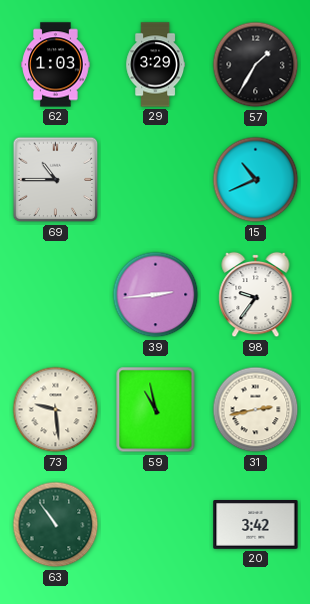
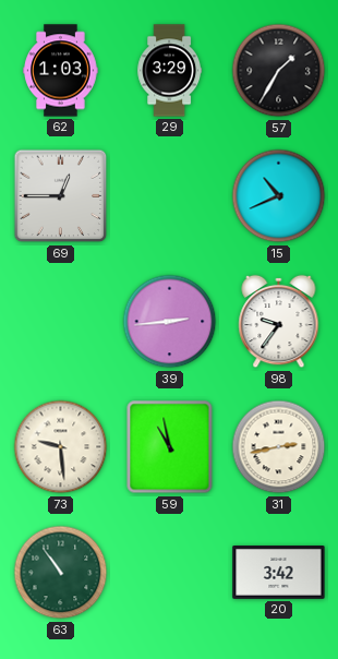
69: 10:45 -> 12:45
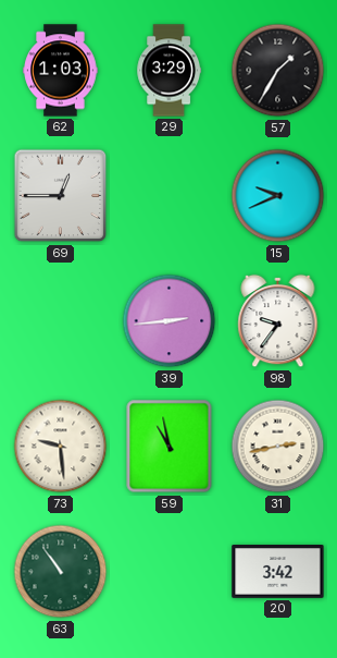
15: 10:41 -> 9:41
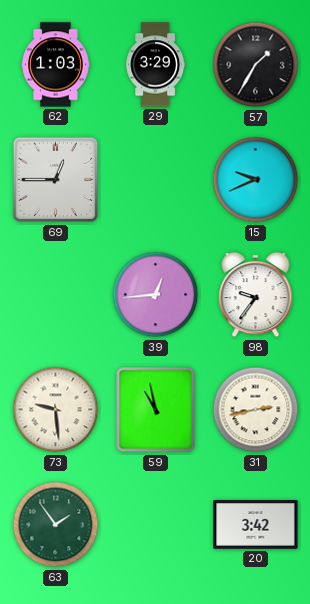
39: 2:44 -> 12:44
63: 10:54 -> 1:54
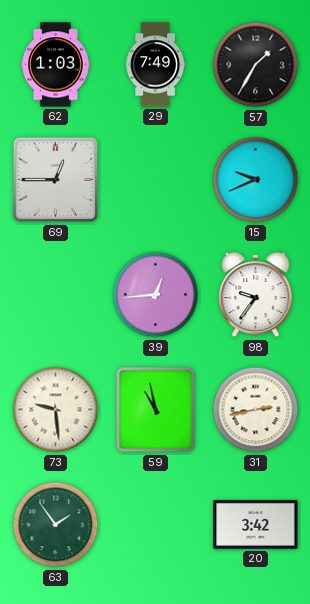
29: 3:29 -> 7:49
